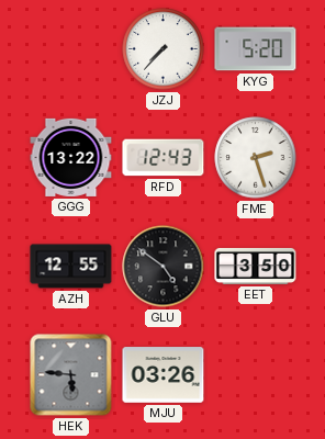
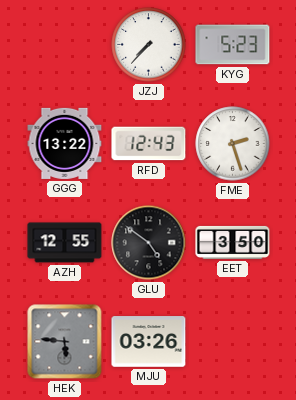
KYG: 5:20 -> 5:23
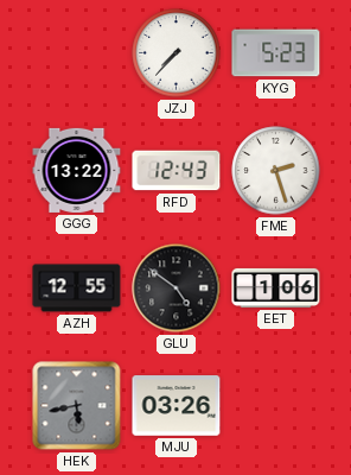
EET: 3:50 -> 1:06
HEK: 5:46 -> 5:43
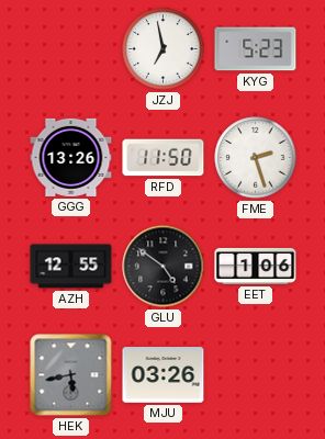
JZJ: 7:37 -> 6:58
GGG: 13:22 -> 13:26
RFD: 12:43 -> 11:50
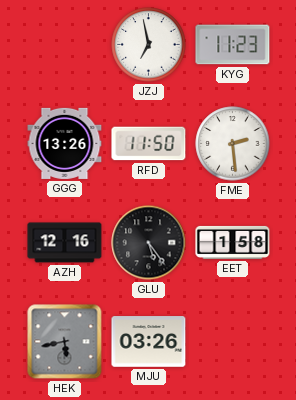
KYG: 5:23 -> 11:23
FME: 2:27 -> 2:29
AZH: 12:55 -> 12:16
GLU: 4:51 -> 5:24
EET: 1:06 -> 1:58
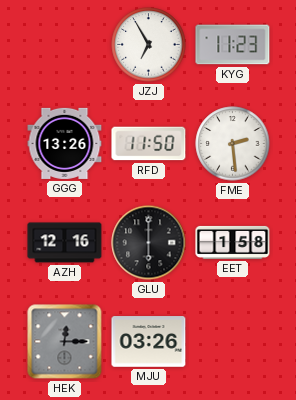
JZJ: 6:58 -> 6:55
GLU: 5:24 -> 6:00
HEK: 5:43 -> 12:15
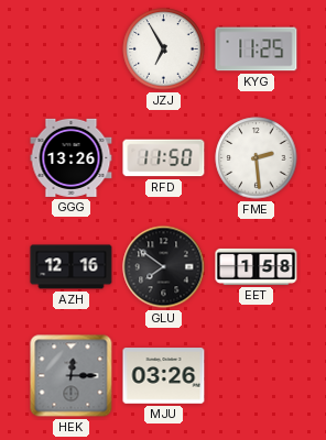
KYG: 11:23 -> 11:25
GLU: 6:00 -> 7:51
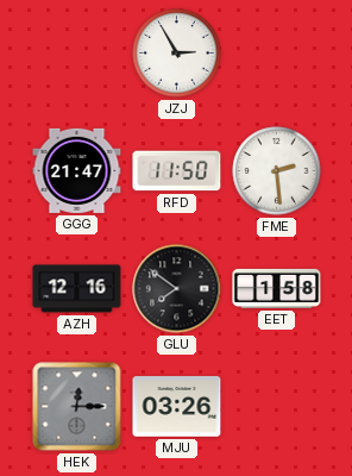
JZJ: 6:55 -> 2:55
KYG: 11:25 -> none
GGG: 13:26 -> 21:47
